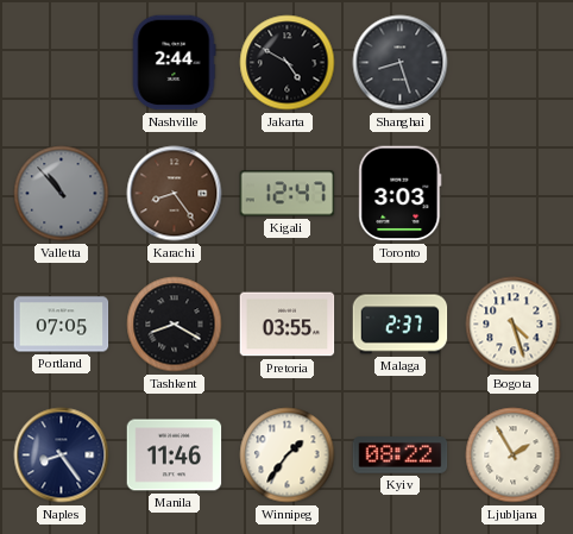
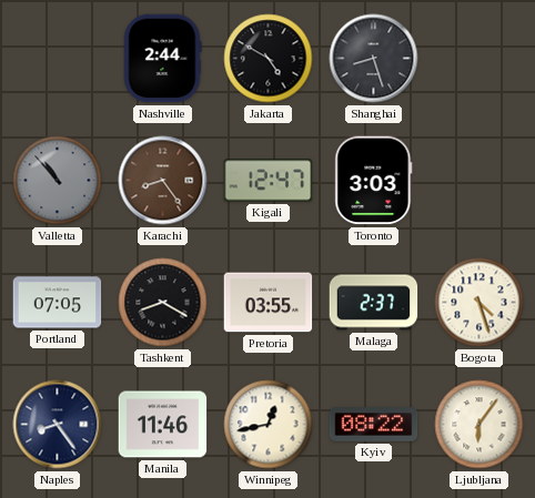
Winnipeg: 1:36 -> 12:43
Ljubljana: 1:55 -> 6:06
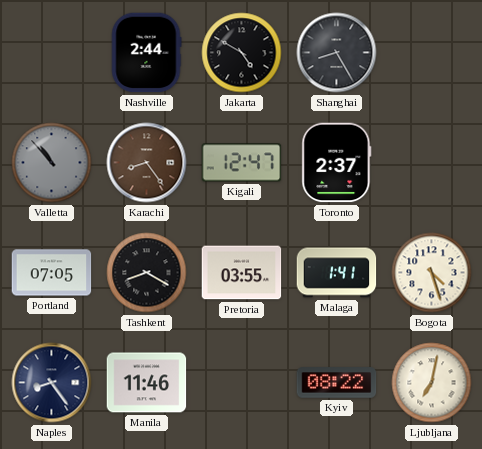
Shanghai: 8:27 -> 8:25
Toronto: 3:03 -> 2:37
Malaga: 2:37 -> 1:41
Winnipeg: 12:43 -> none
Ljubljana: 6:06 -> 7:02
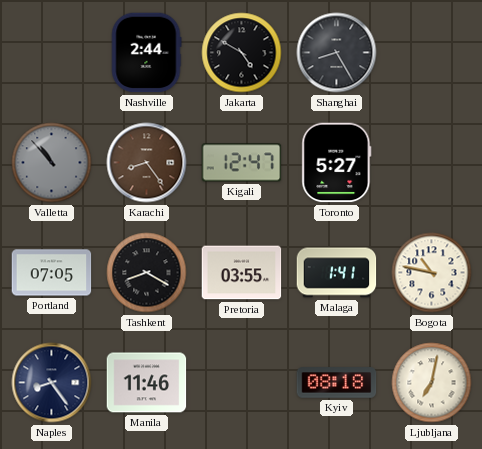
Toronto: 2:37 -> 5:27
Bogota: 4:27 -> 10:47
Kyiv: 08:22 -> 08:18
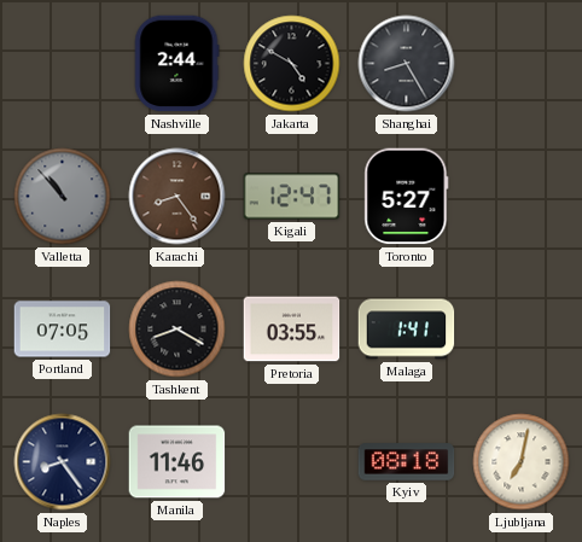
Bogota: 10:47 -> none
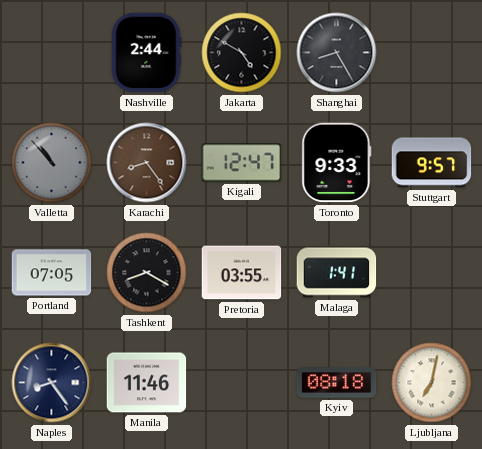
Toronto: 5:27 -> 9:33
Stuttgart: none -> 9:57
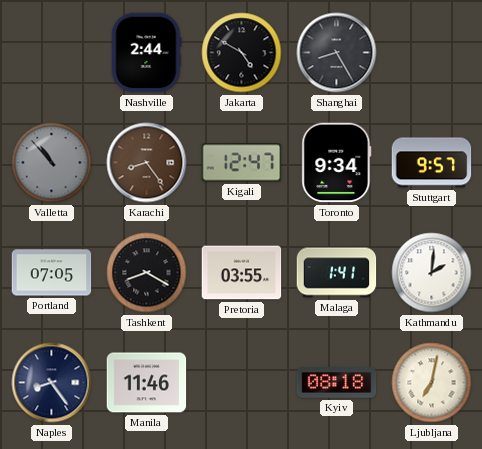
Toronto: 9:33 -> 9:34
Kathmandu: none -> 2:01
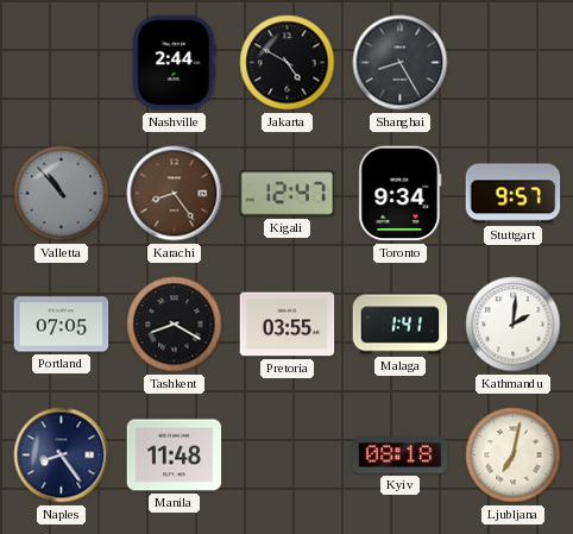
Manila: 11:46 -> 11:48
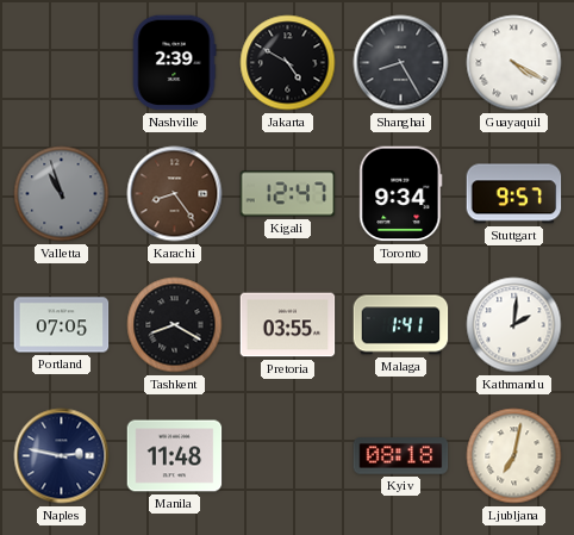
Nashville: 2:44 -> 2:39
Guayaquil: none -> 4:20
Valletta: 10:53 -> 10:57
Naples: 8:24 -> 2:47
